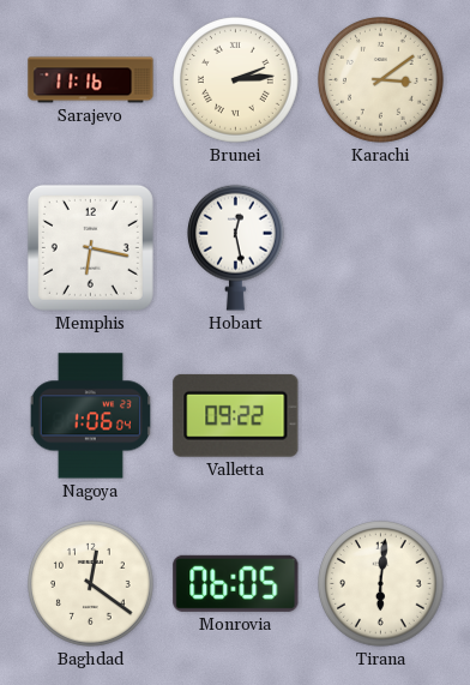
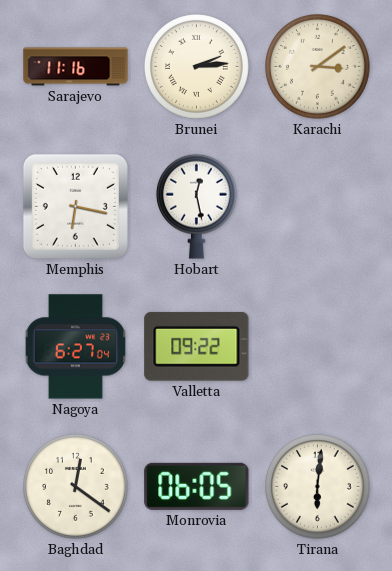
Nagoya: 1:06 -> 6:27
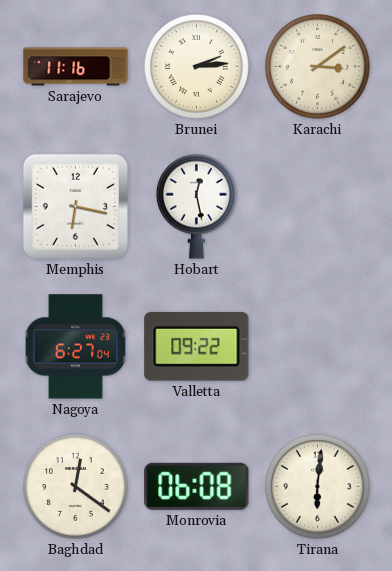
Monrovia: 06:05 -> 06:08
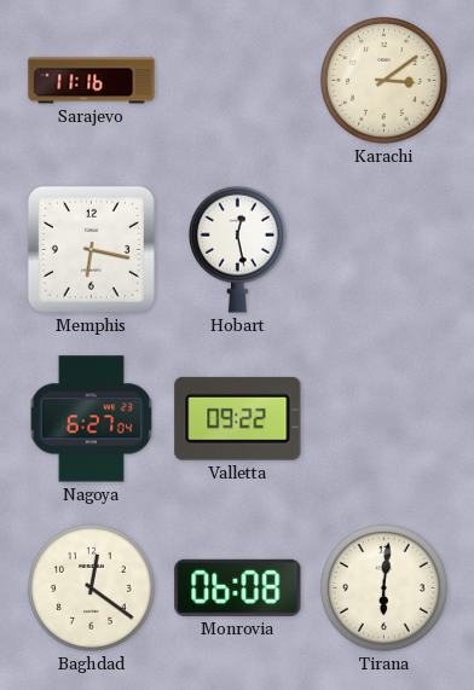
Brunei: 2:14 -> none
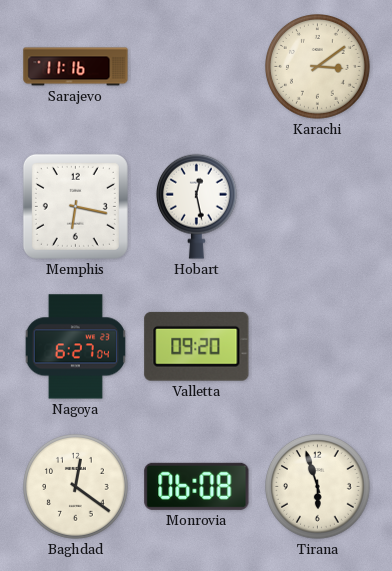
Valletta: 09:22 -> 09:20
Tirana: 6:01 -> 5:57
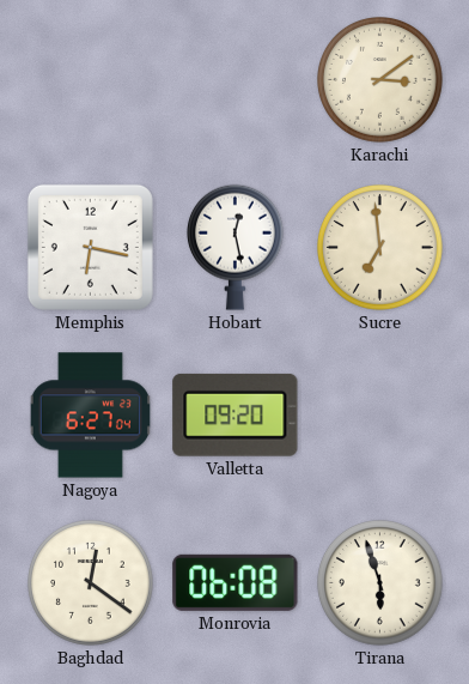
Sarajevo: 11:16 -> none
Sucre: none -> 6:59
